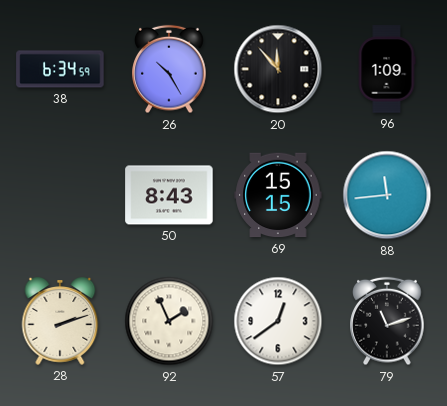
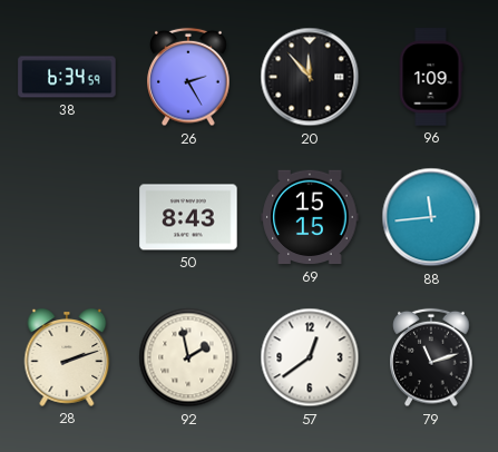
26: 10:25 -> 2:25
92: 1:56 -> 1:58
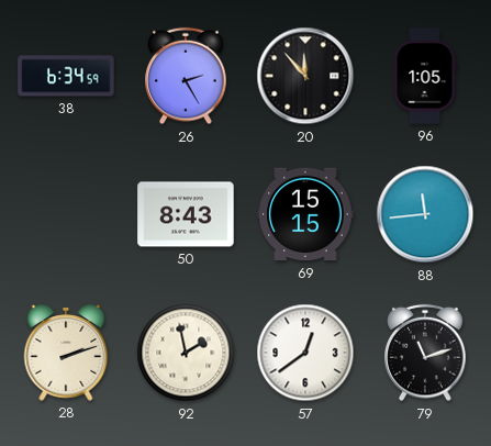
96: 1:09 -> 1:05
